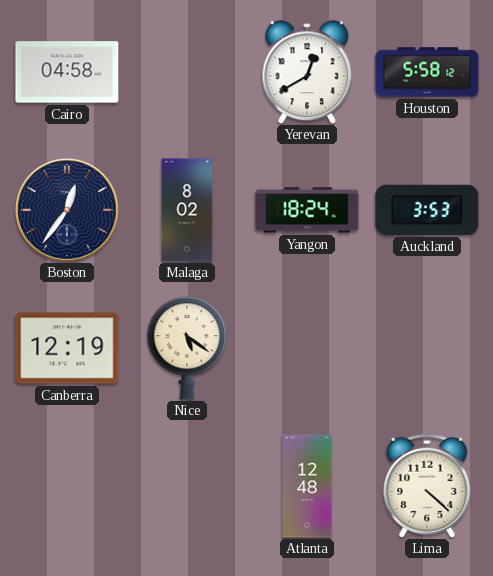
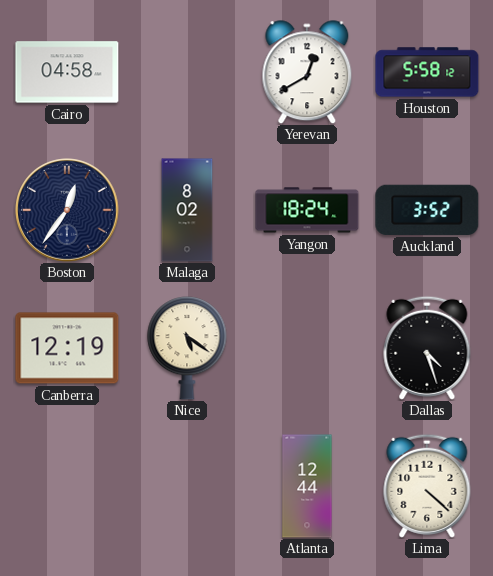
Auckland: 3:53 -> 3:52
Dallas: none -> 4:27
Atlanta: 12:48 -> 12:44
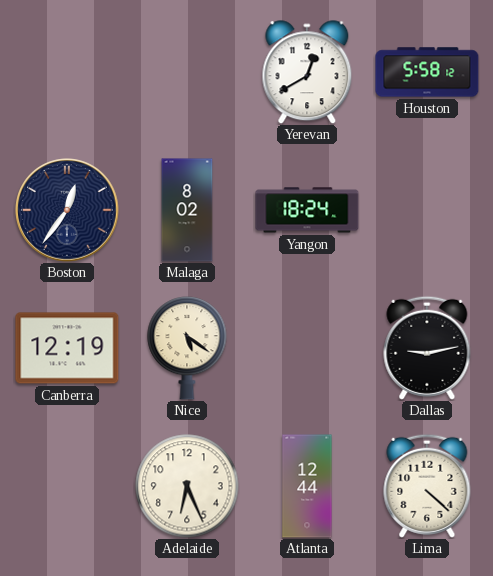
Cairo: 04:58 -> none
Auckland: 3:52 -> none
Dallas: 4:27 -> 9:13
Adelaide: none -> 6:26
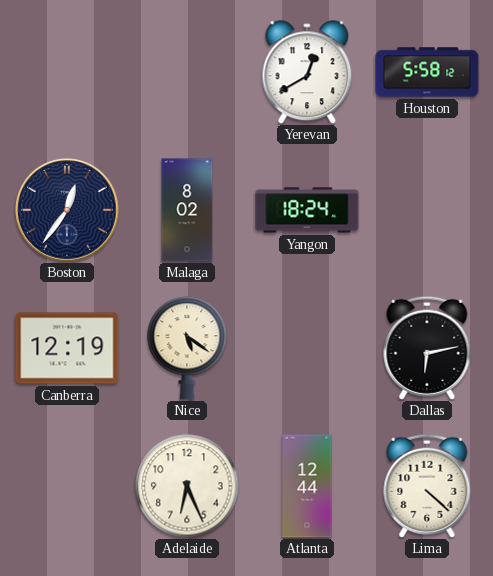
Dallas: 9:13 -> 6:13
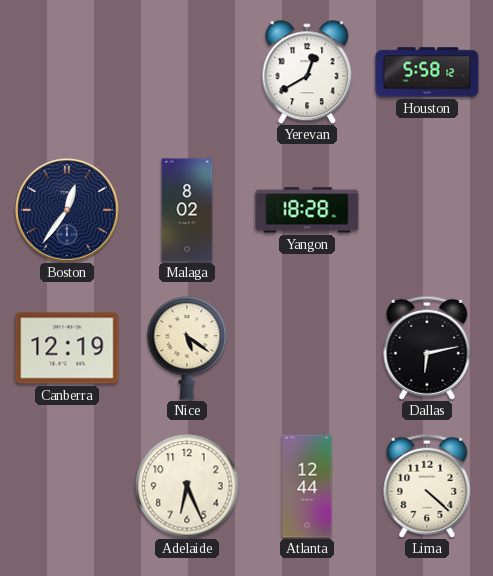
Yangon: 18:24 -> 18:28
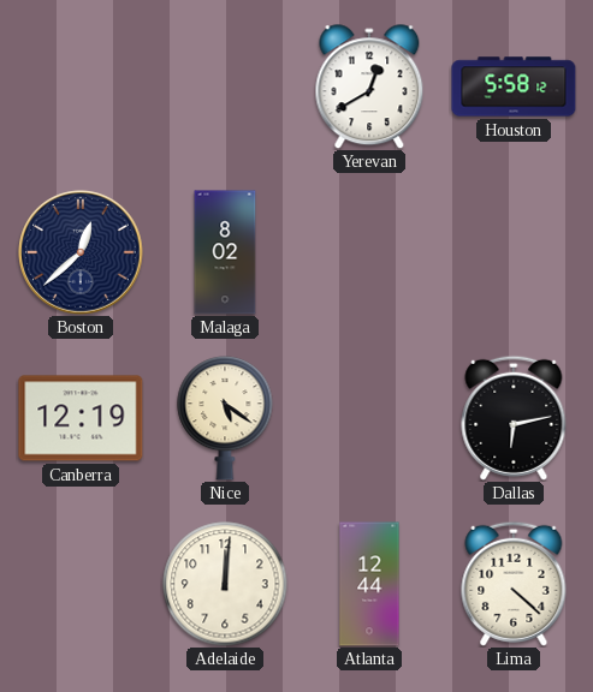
Boston: 12:36 -> 12:38
Yangon: 18:28 -> none
Adelaide: 6:26 -> 12:01
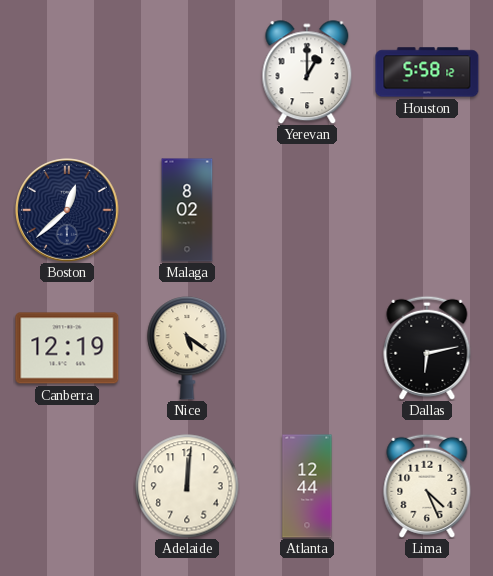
Yerevan: 12:40 -> 1:00
Lima: 4:22 -> 4:26
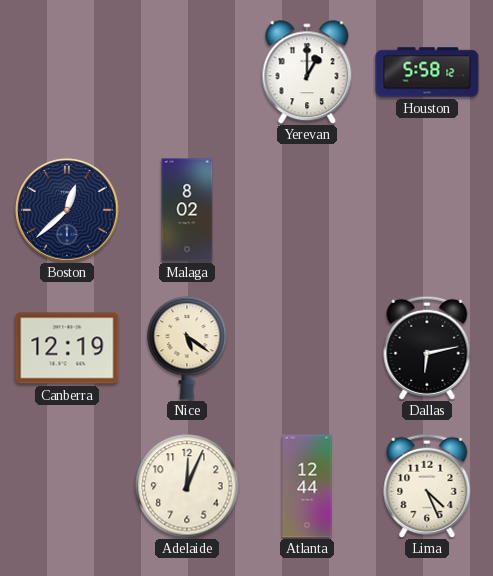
Adelaide: 12:01 -> 12:04
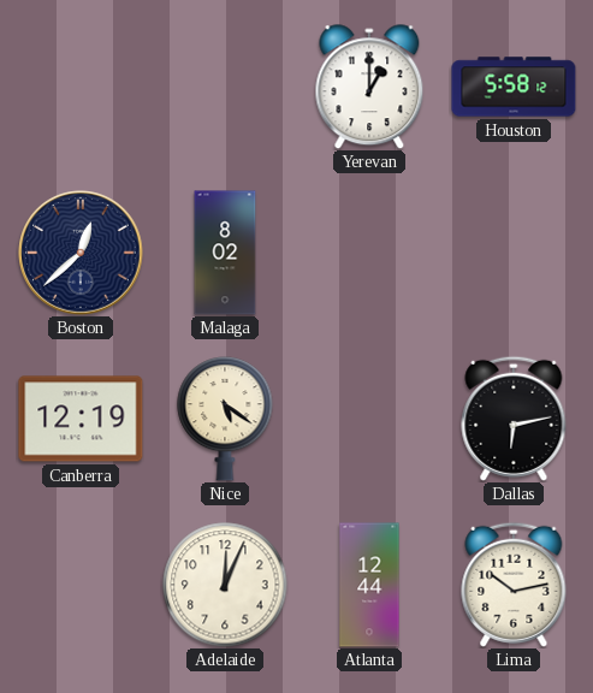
Lima: 4:26 -> 10:13
